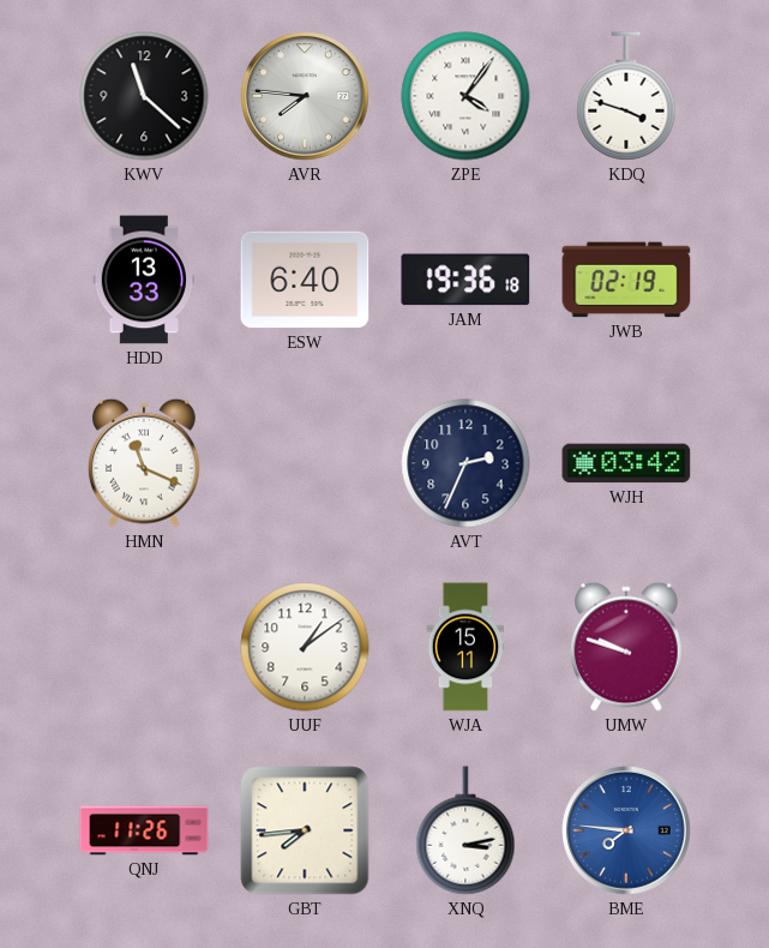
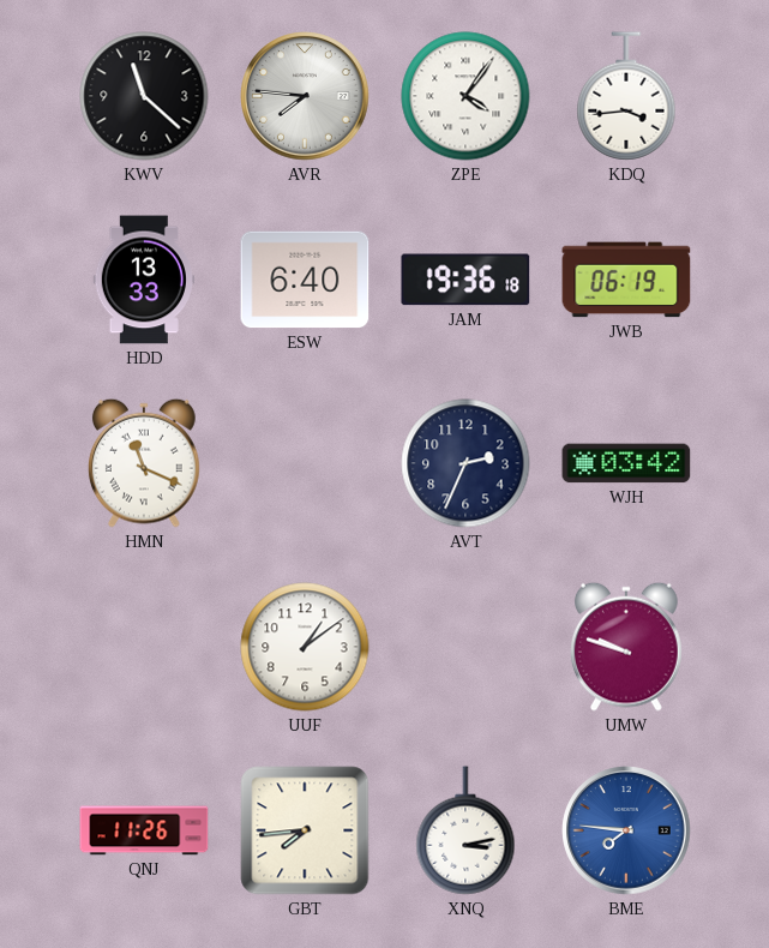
KDQ: 3:48 -> 3:44
JWB: 02:19 -> 06:19
WJA: 15:11 -> none
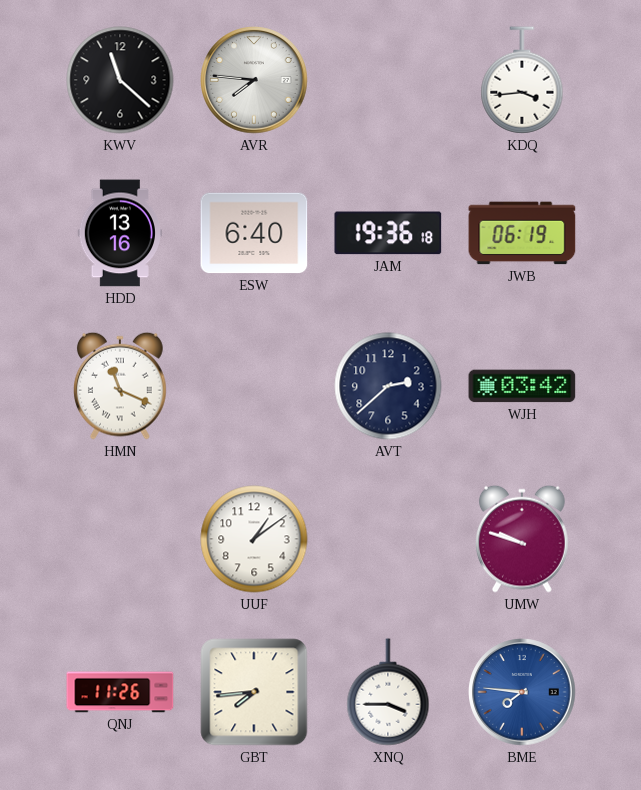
ZPE: 4:06 -> none
HDD: 13:33 -> 13:16
AVT: 2:34 -> 2:38
XNQ: 3:13 -> 3:45
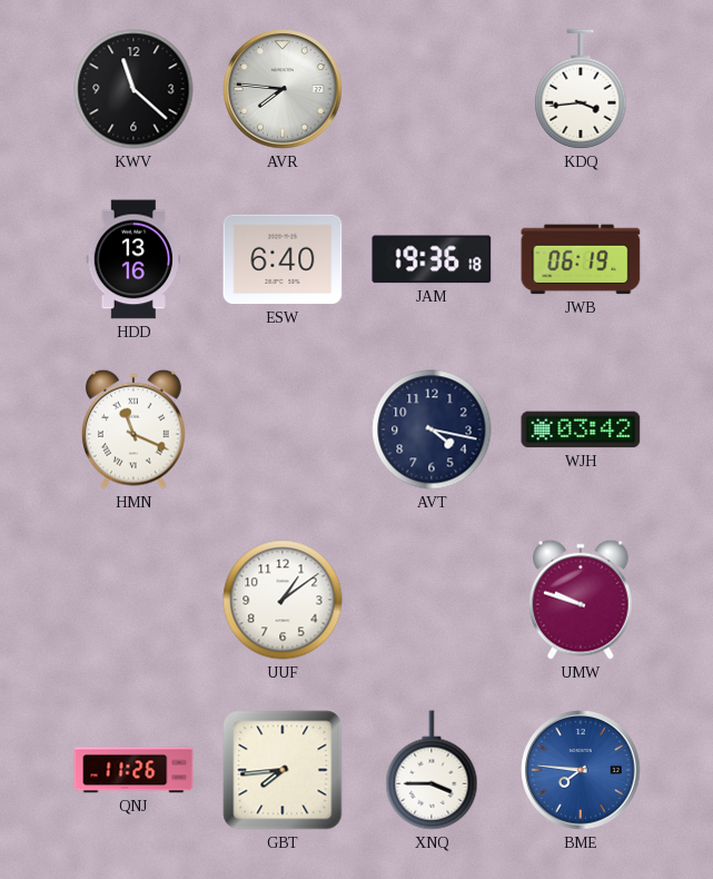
AVT: 2:38 -> 4:17
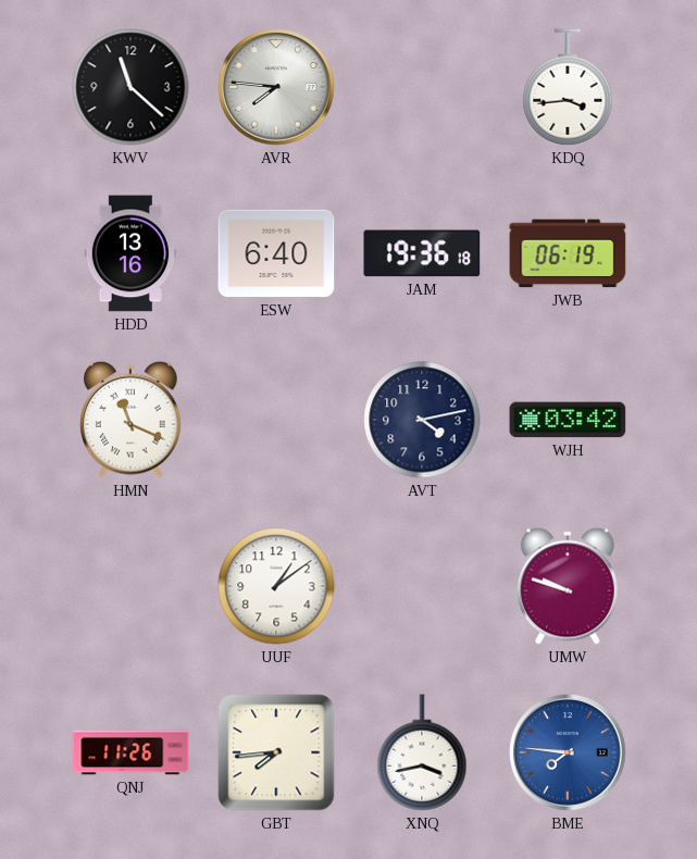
AVT: 4:17 -> 4:13
XNQ: 3:45 -> 3:43
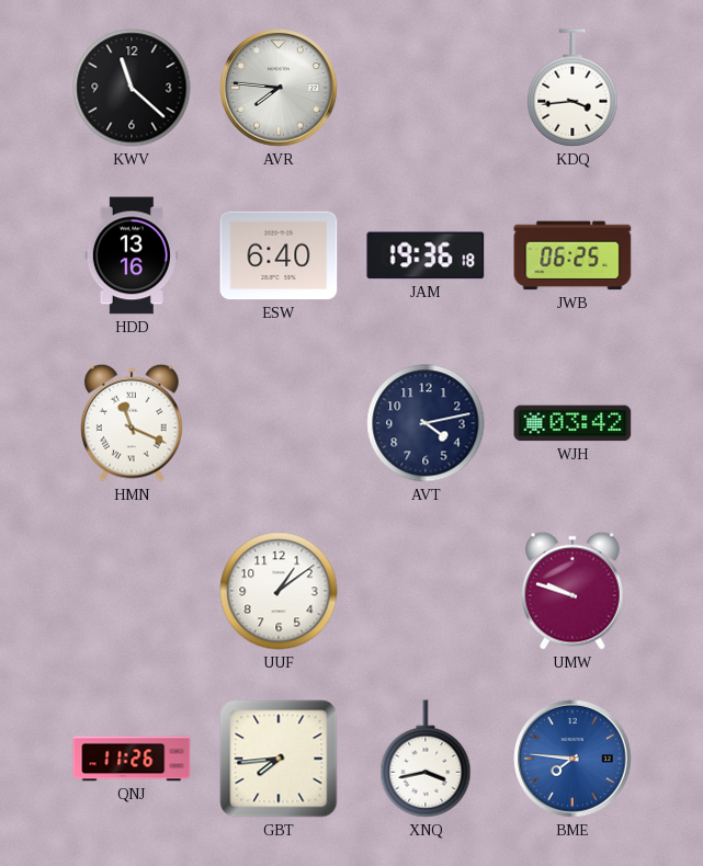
JWB: 06:19 -> 06:25
